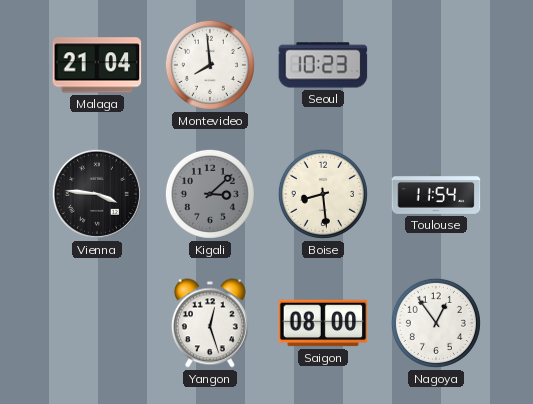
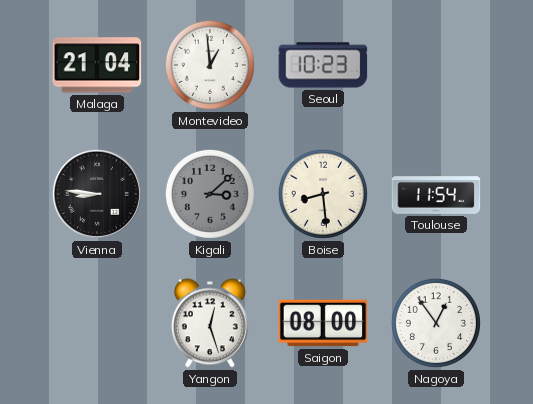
Montevideo: 7:59 -> 12:59
Vienna: 3:46 -> 8:46
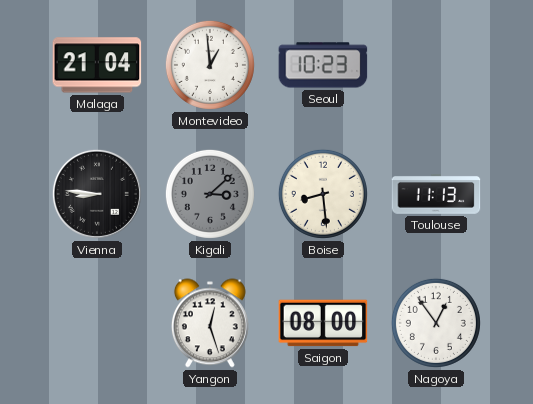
Toulouse: 11:54 -> 11:13
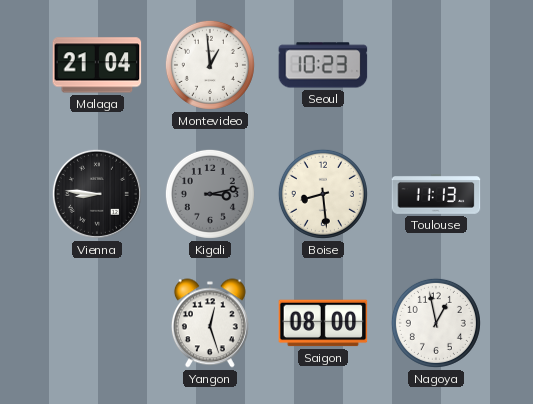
Kigali: 3:08 -> 3:13
Nagoya: 12:54 -> 12:58
